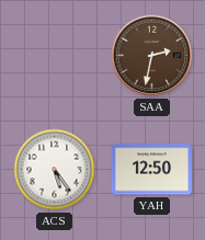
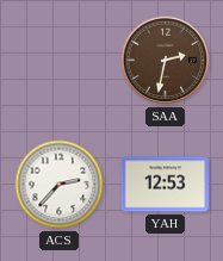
ACS: 5:24 -> 2:37
YAH: 12:50 -> 12:53
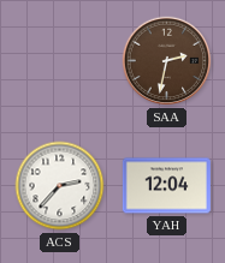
YAH: 12:53 -> 12:04
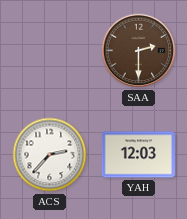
SAA: 2:32 -> 2:30
YAH: 12:04 -> 12:03
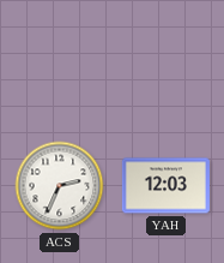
SAA: 2:30 -> none
ACS: 2:37 -> 2:34
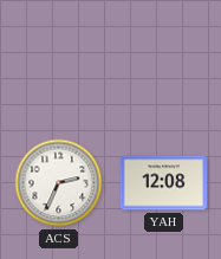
YAH: 12:03 -> 12:08
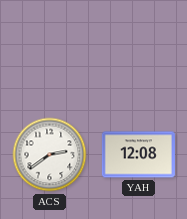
ACS: 2:34 -> 2:39
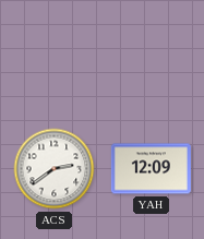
YAH: 12:08 -> 12:09
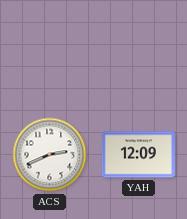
ACS: 2:39 -> 2:41
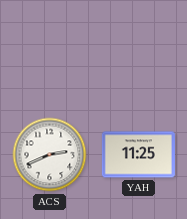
YAH: 12:09 -> 11:25
